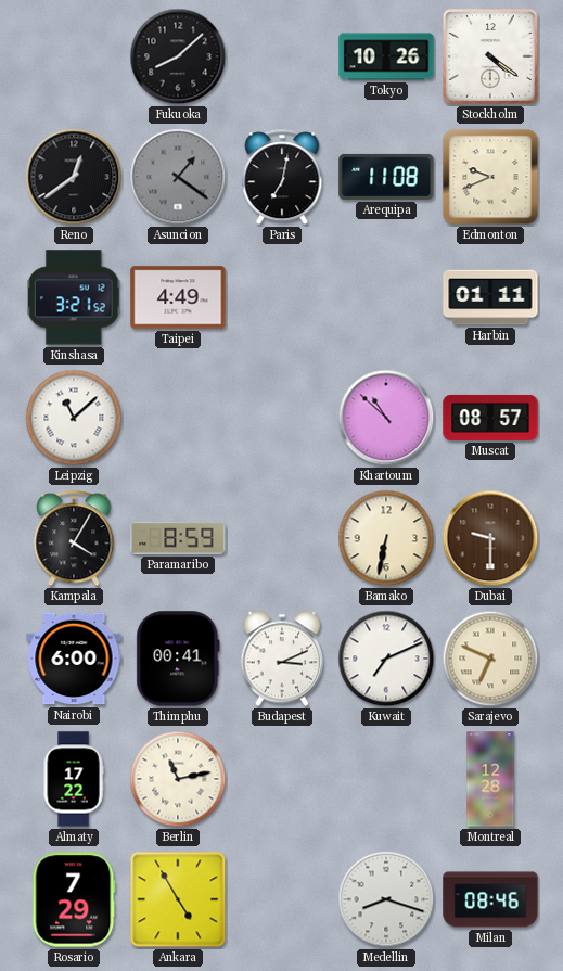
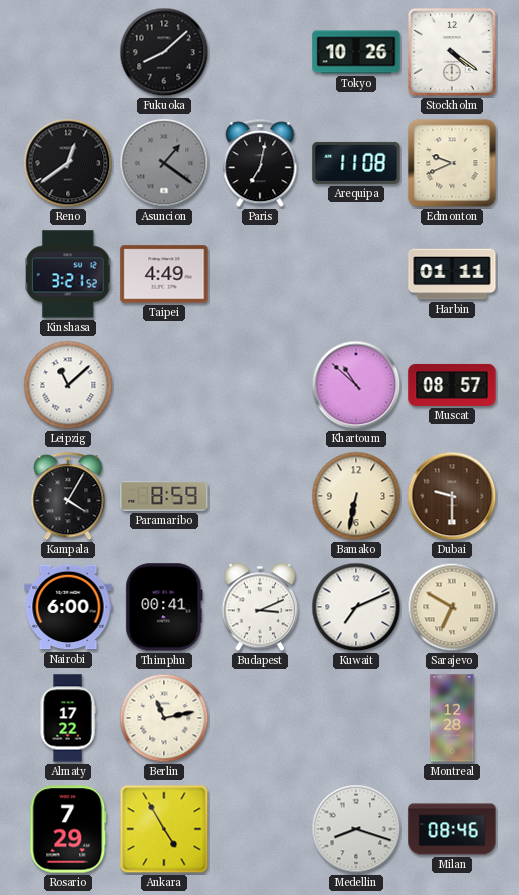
Sarajevo: 6:49 -> 6:50
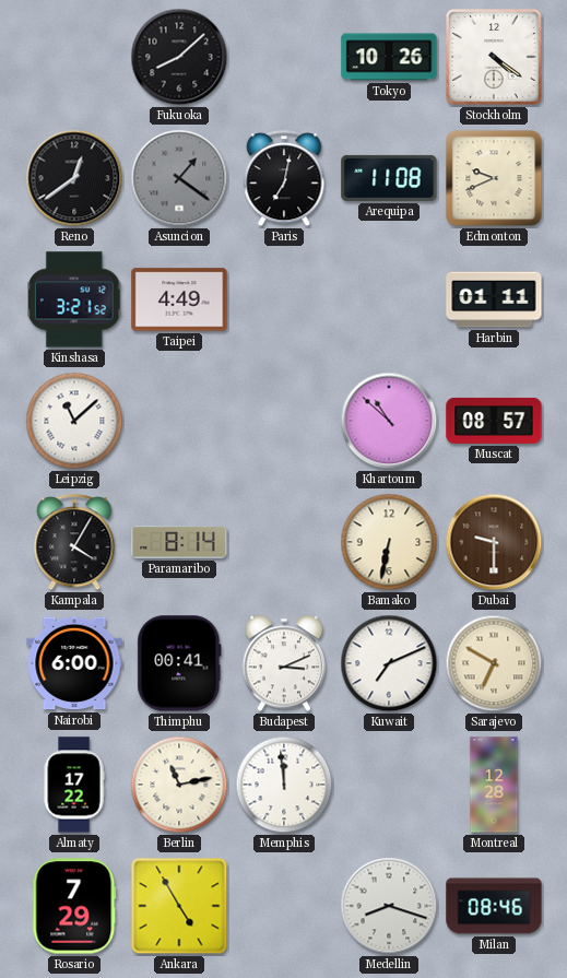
Paramaribo: 8:59 -> 8:14
Memphis: none -> 11:59
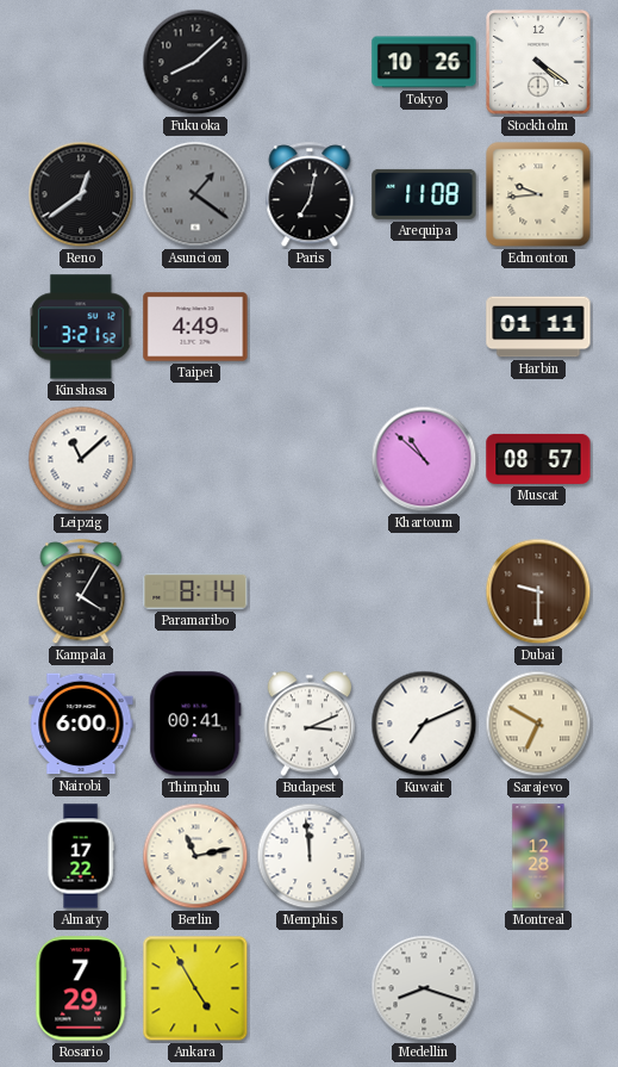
Edmonton: 9:41 -> 9:44
Bamako: 6:32 -> none
Milan: 08:46 -> none
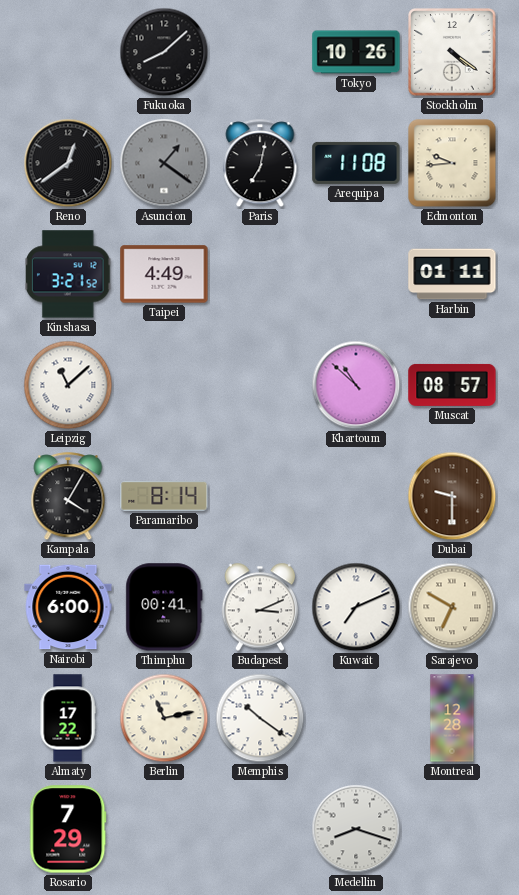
Memphis: 11:59 -> 10:21
Ankara: 4:55 -> none
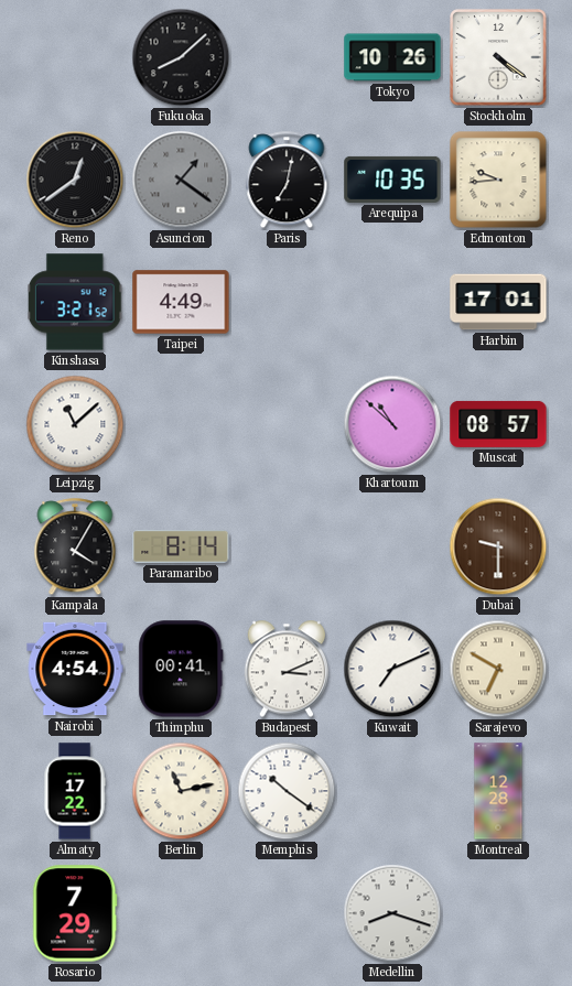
Arequipa: 11:08 -> 10:35
Harbin: 01:11 -> 17:01
Nairobi: 6:00 -> 4:54
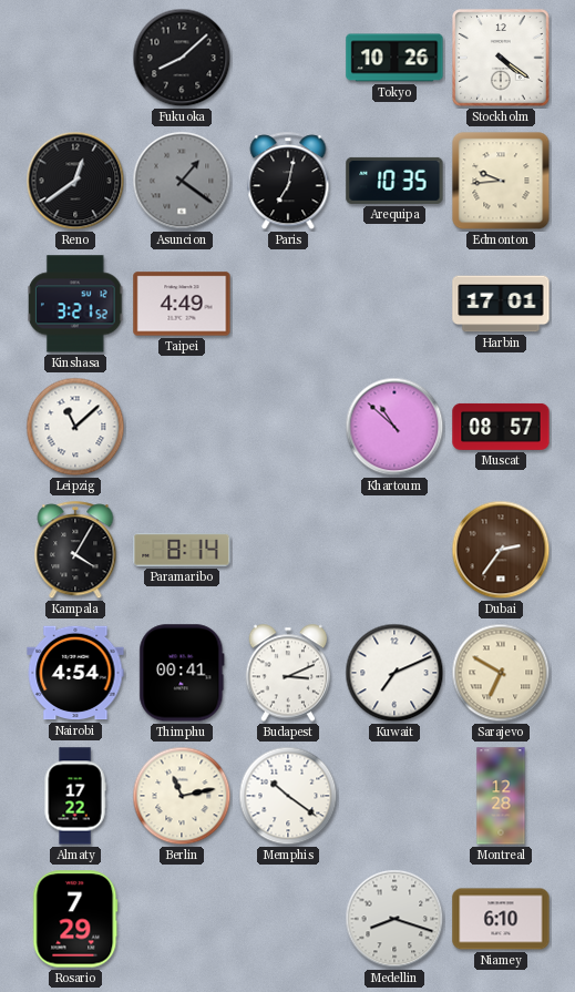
Dubai: 9:30 -> 2:36
Niamey: none -> 6:10
